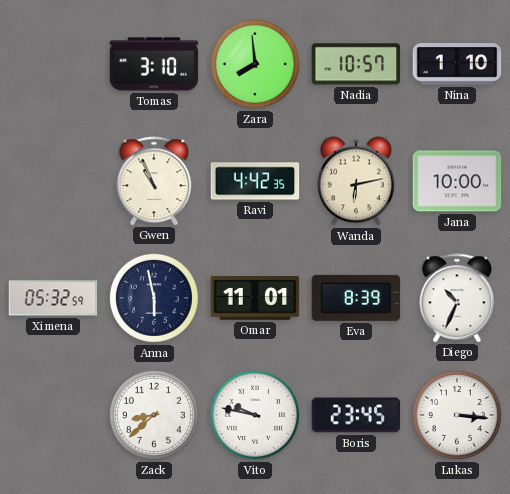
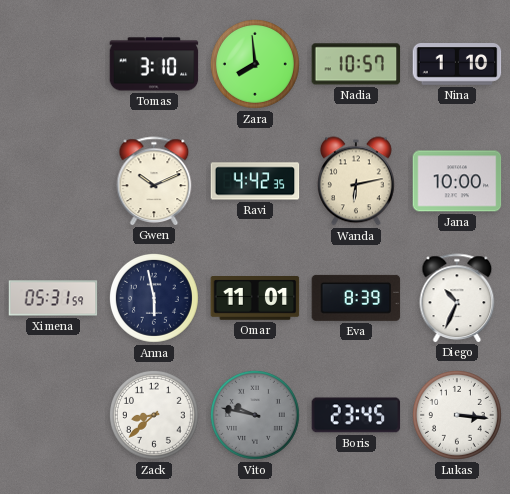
Gwen: 10:56 -> 10:11
Ximena: 05:32 -> 05:31
Vito dial: white -> grey
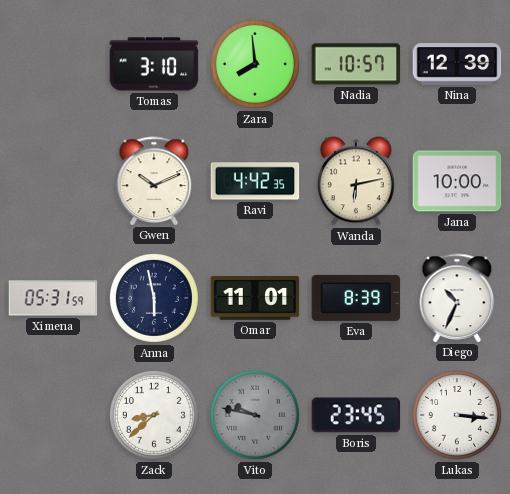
Nina: 1:10 -> 12:39
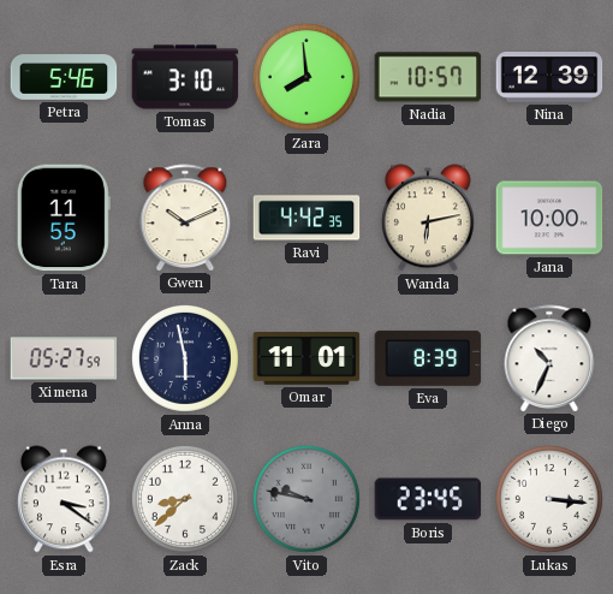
Petra: none -> 5:46
Tara: none -> 11:55
Ximena: 05:31 -> 05:27
Esra: none -> 3:21
